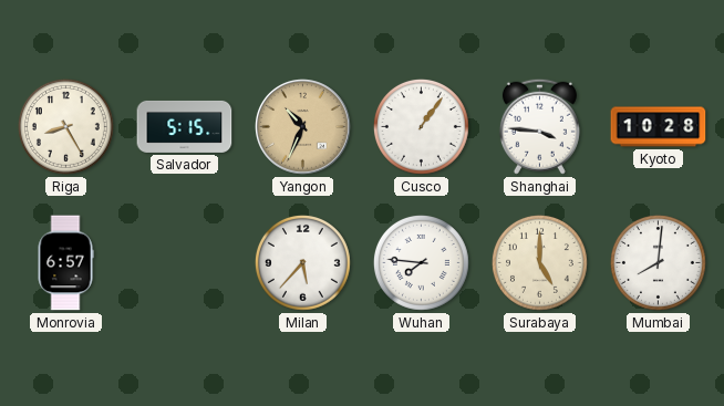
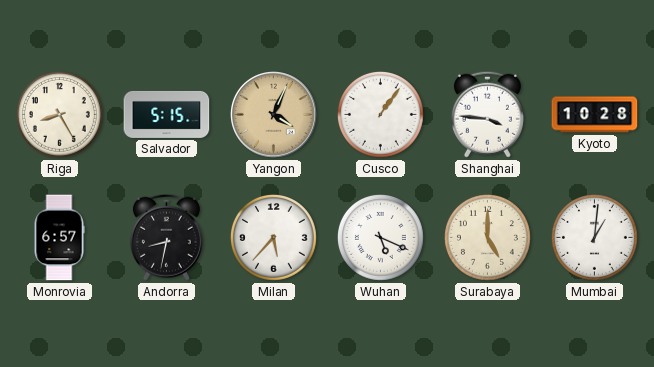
Yangon: 10:34 -> 4:04
Andorra: none -> 8:32
Wuhan: 7:46 -> 5:19
Mumbai: 8:01 -> 1:01
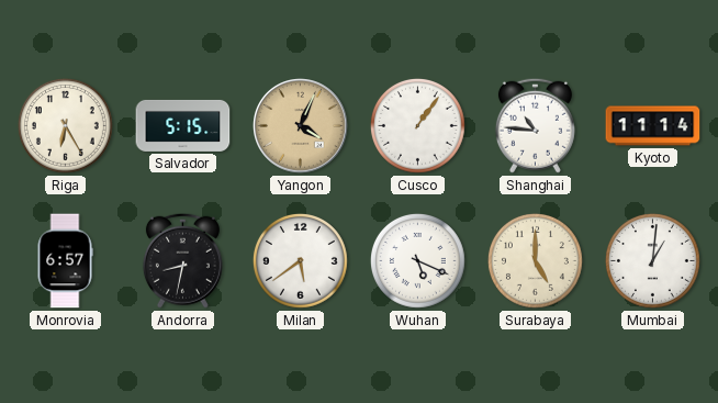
Riga: 8:25 -> 6:25
Shanghai: 3:46 -> 10:46
Kyoto: 10:28 -> 11:14
Milan: 5:37 -> 5:39
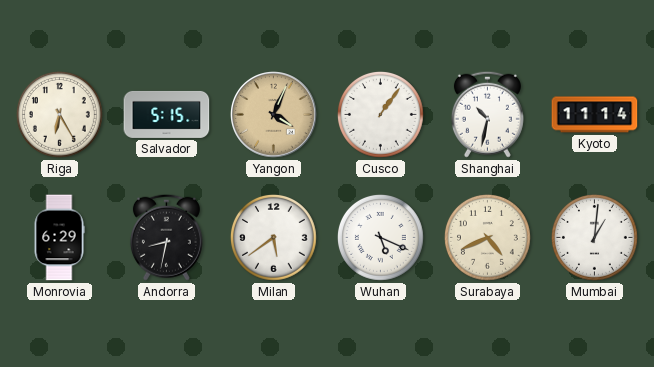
Shanghai: 10:46 -> 10:32
Monrovia: 6:57 -> 6:29
Surabaya: 5:00 -> 4:41
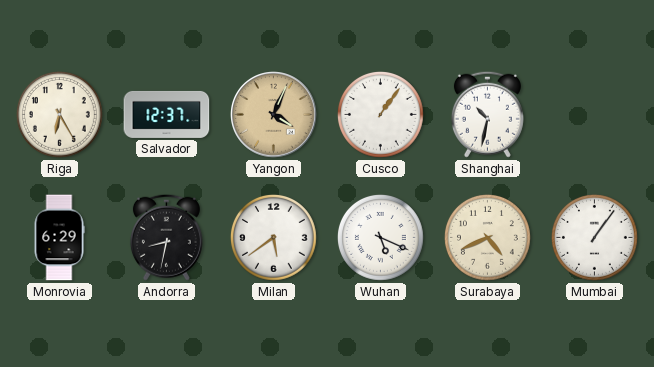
Salvador: 5:15 -> 12:37
Kyoto: 11:14 -> none
Mumbai: 1:01 -> 1:06
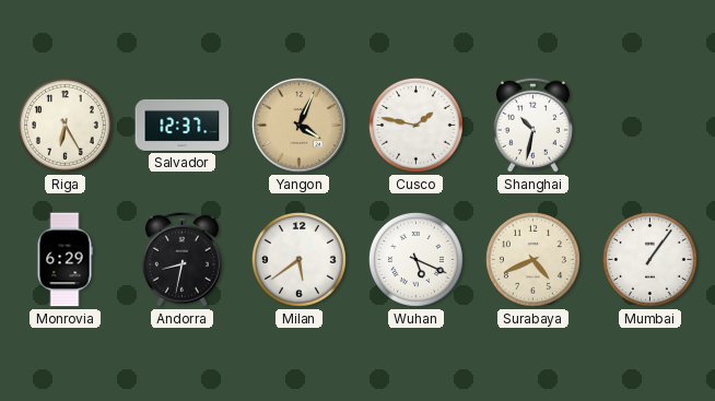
Cusco: 1:06 -> 1:47
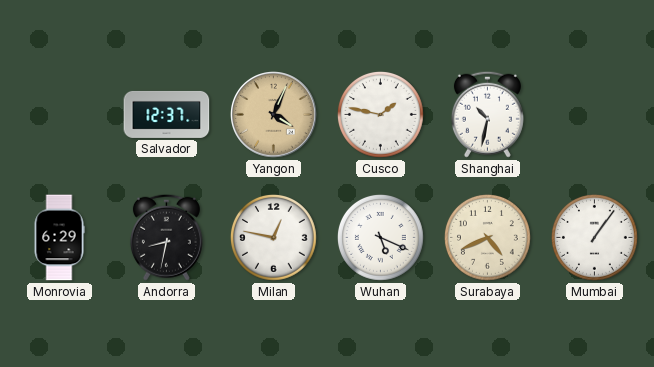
Riga: 6:25 -> none
Milan: 5:39 -> 12:47
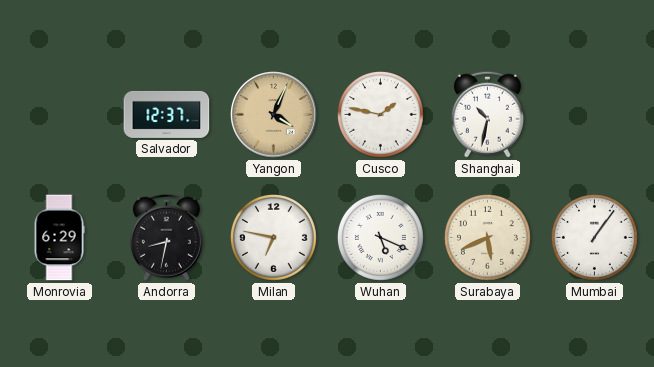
Milan: 12:47 -> 6:47
Surabaya: 4:41 -> 5:41
